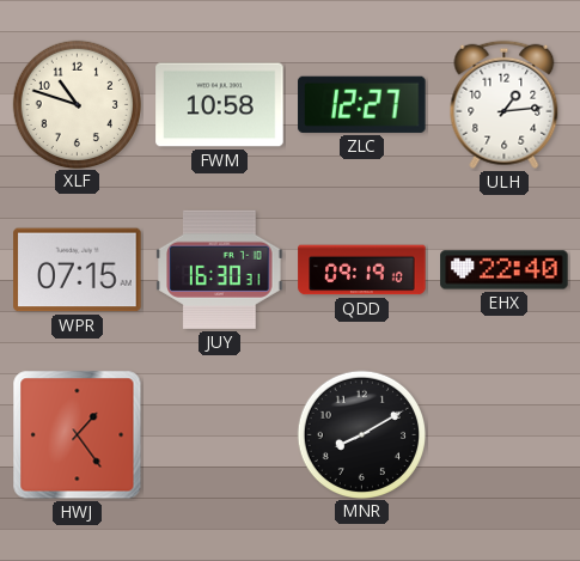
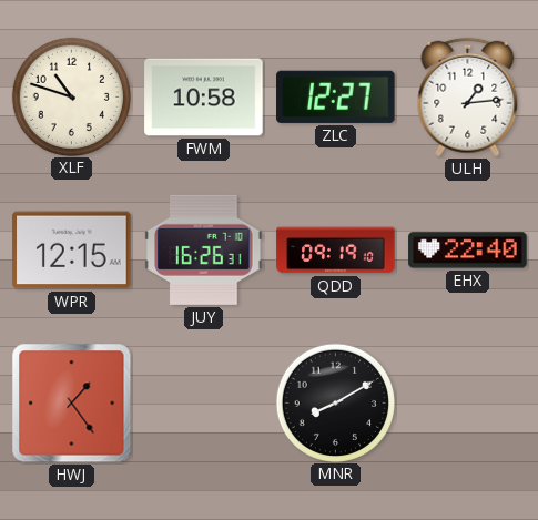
WPR: 07:15 -> 12:15
JUY: 16:30 -> 16:26
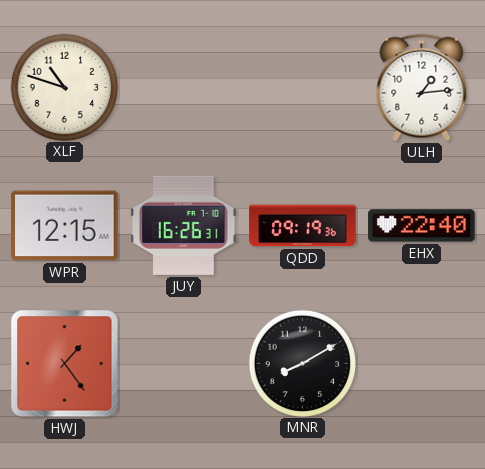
FWM: 10:58 -> none
ZLC: 12:27 -> none
QDD: 09:19:10 -> 09:19:36
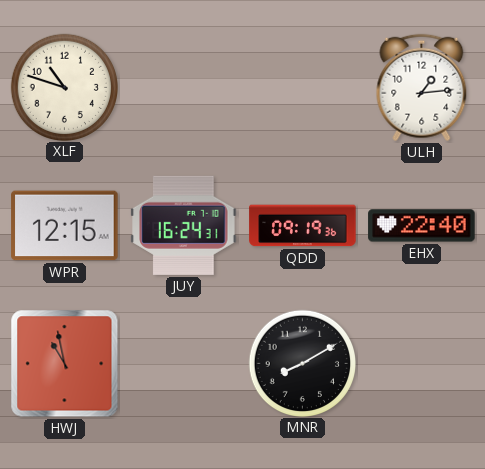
JUY: 16:26 -> 16:24
HWJ: 1:24 -> 10:58
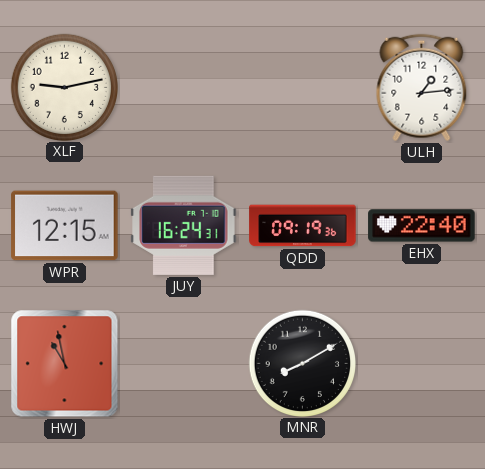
XLF: 10:48 -> 9:13
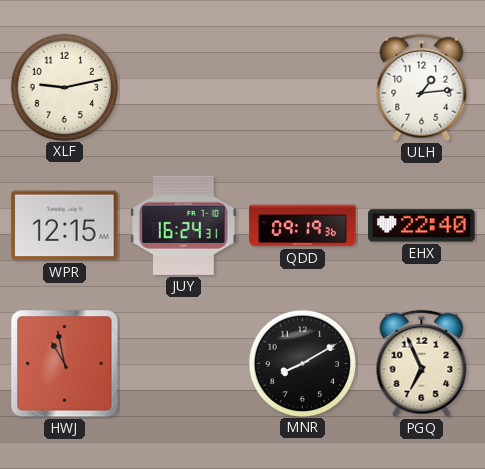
PGQ: none -> 6:56
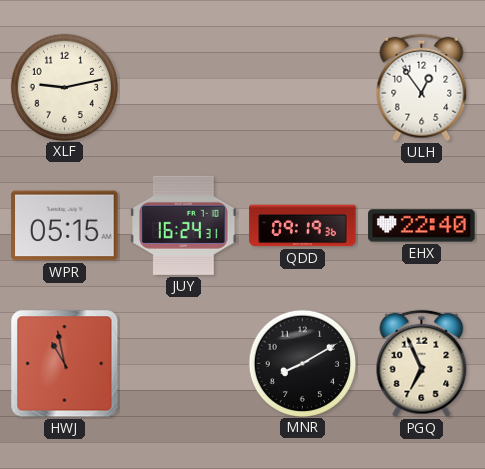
ULH: 1:14 -> 12:54
WPR: 12:15 -> 05:15
